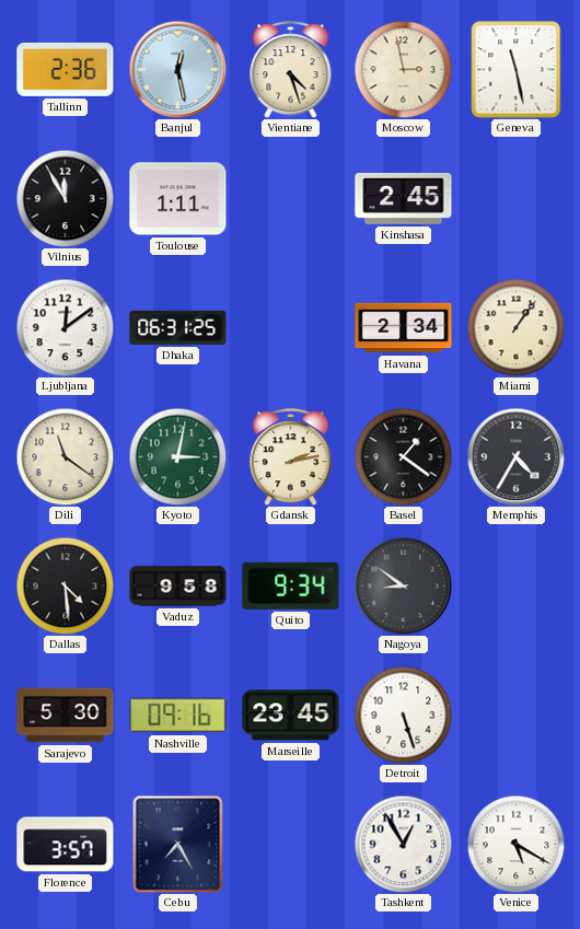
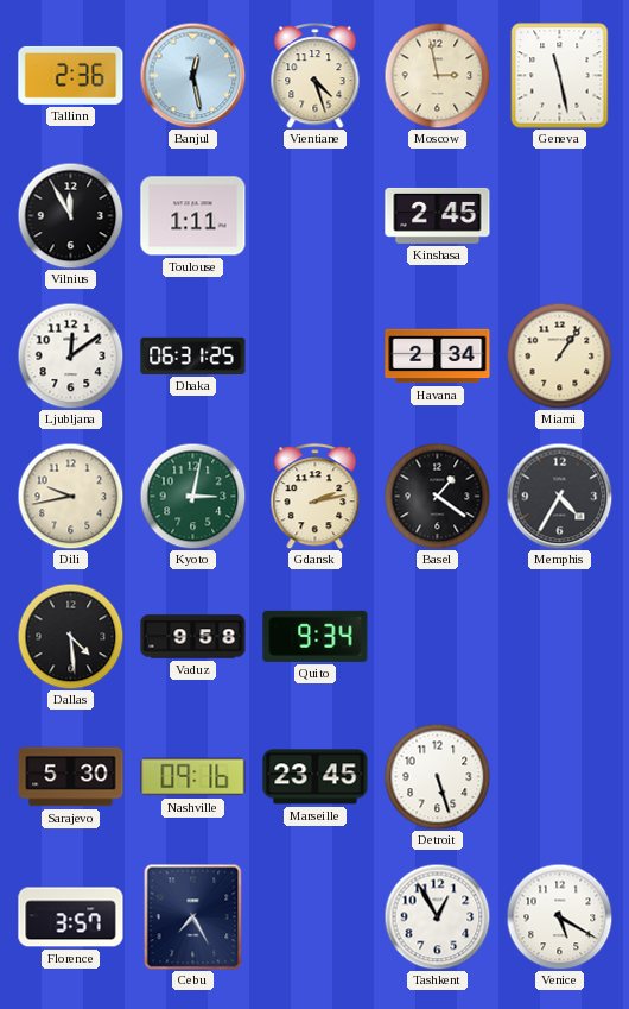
Dili: 11:21 -> 9:43
Nagoya: 8:51 -> none
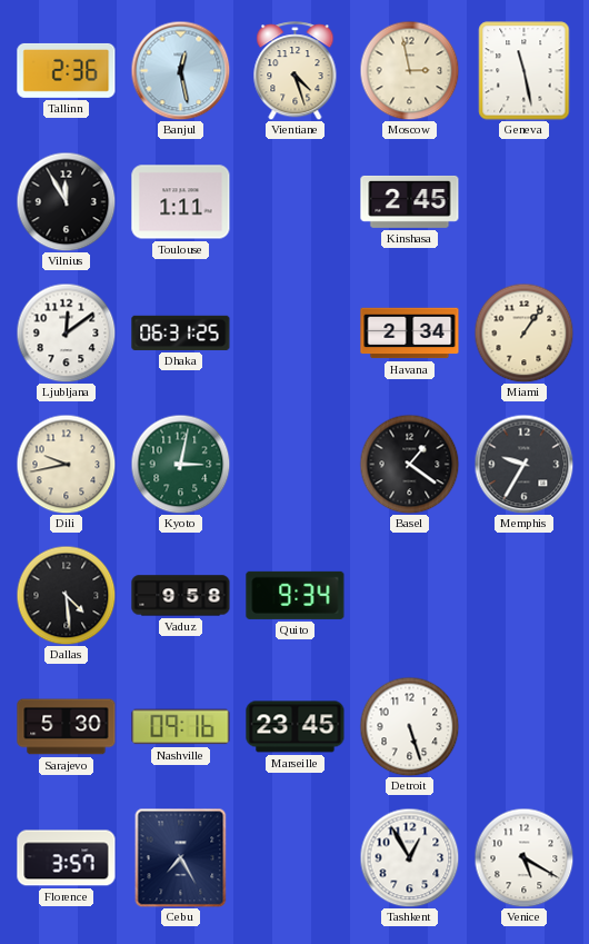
Gdansk: 2:13 -> none
Memphis: 4:35 -> 9:35
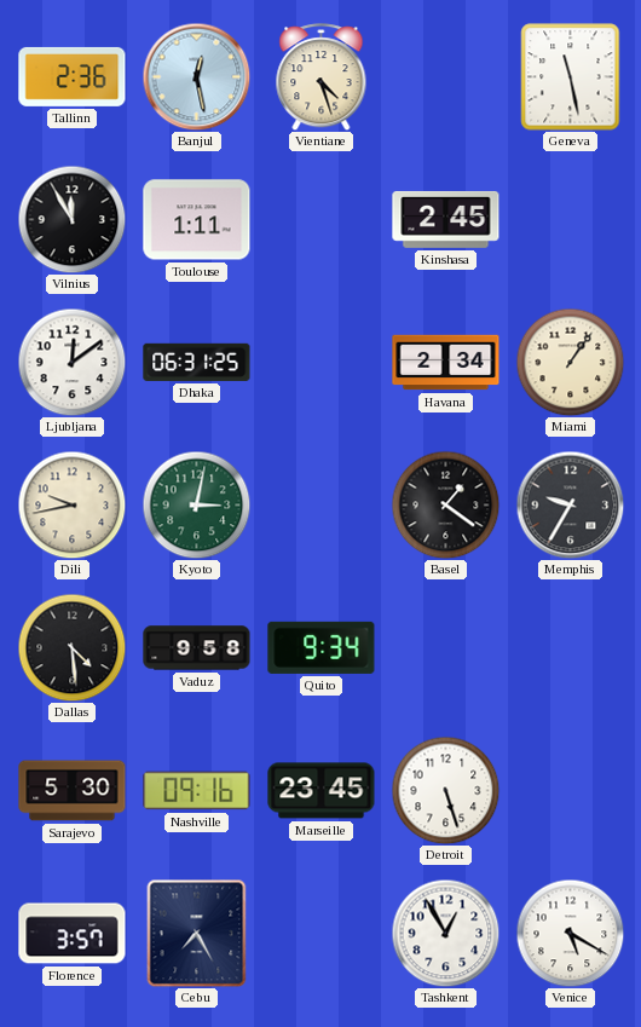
Moscow: 2:58 -> none
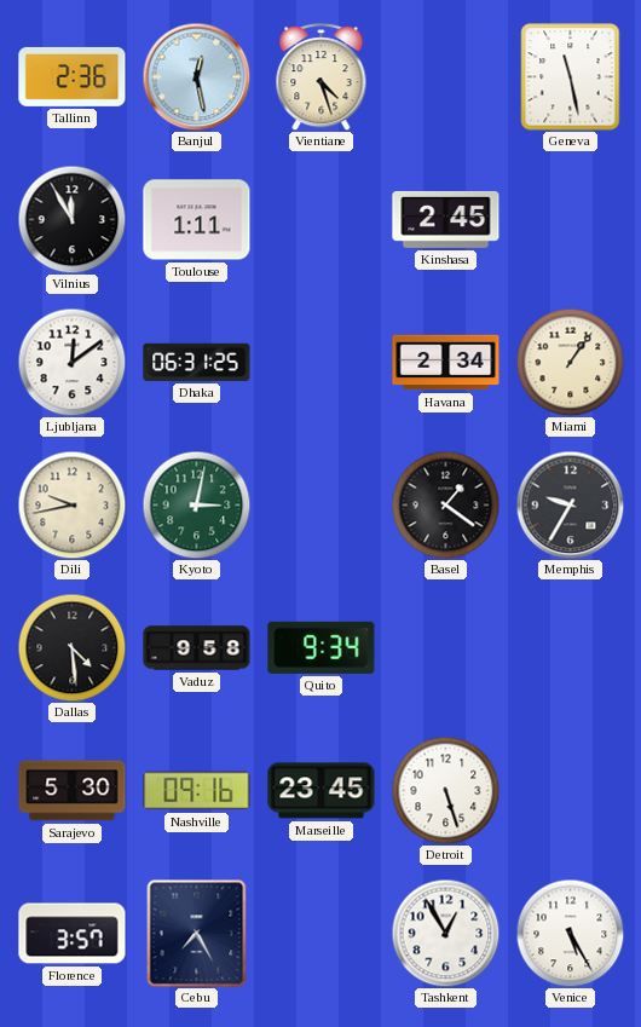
Venice: 5:20 -> 5:25
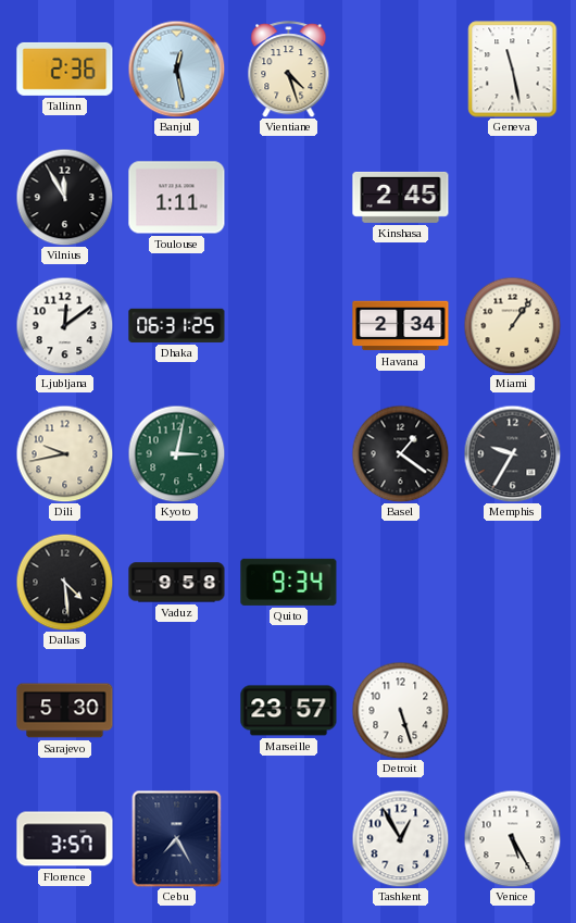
Nashville: 09:16 -> none
Marseille: 23:45 -> 23:57
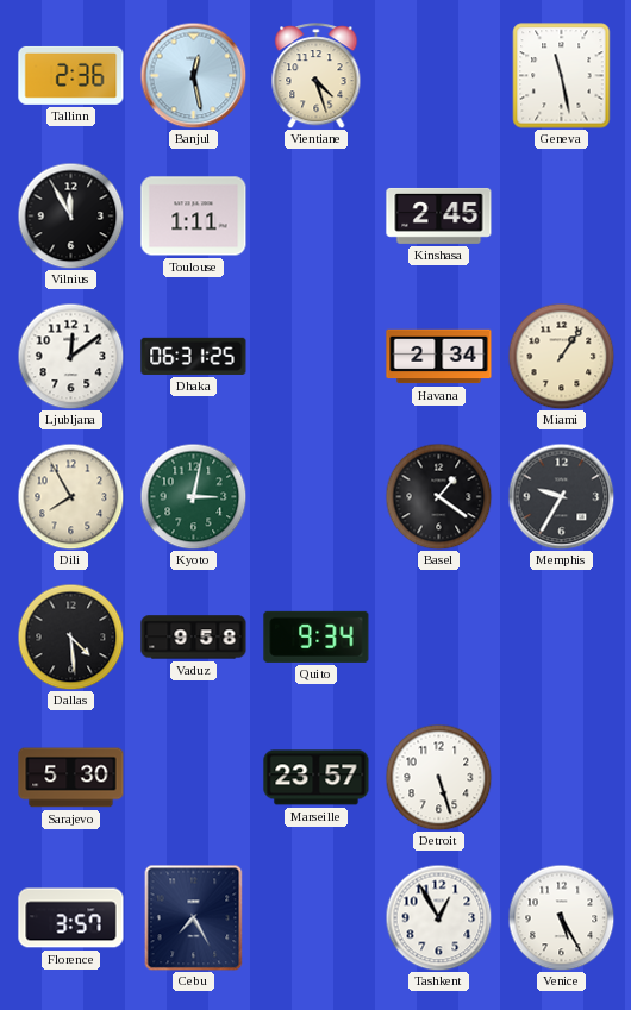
Dili: 9:43 -> 7:55
